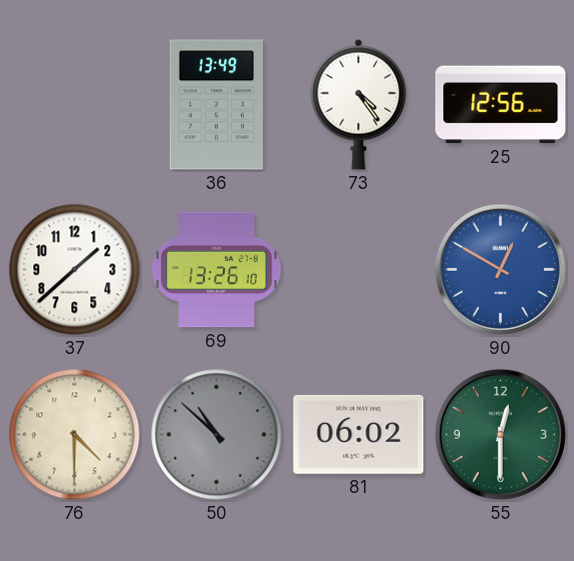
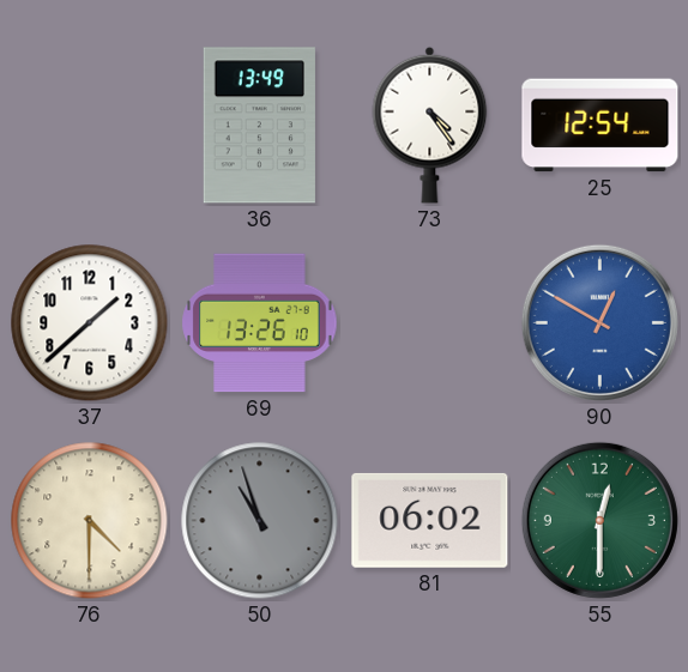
25: 12:56 -> 12:54
50: 10:52 -> 10:57
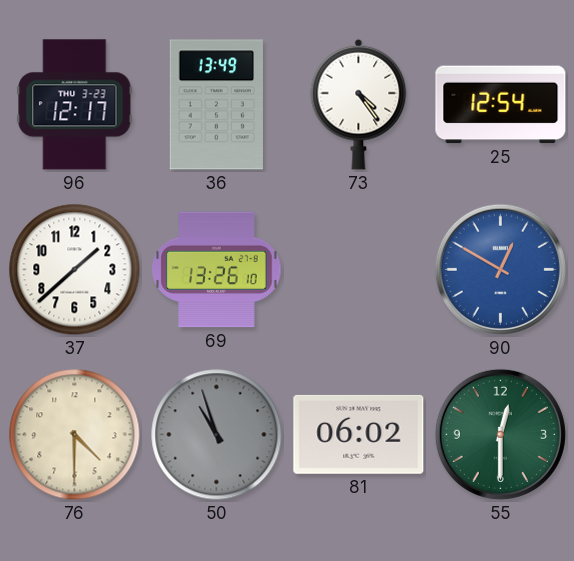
96: none -> 12:17
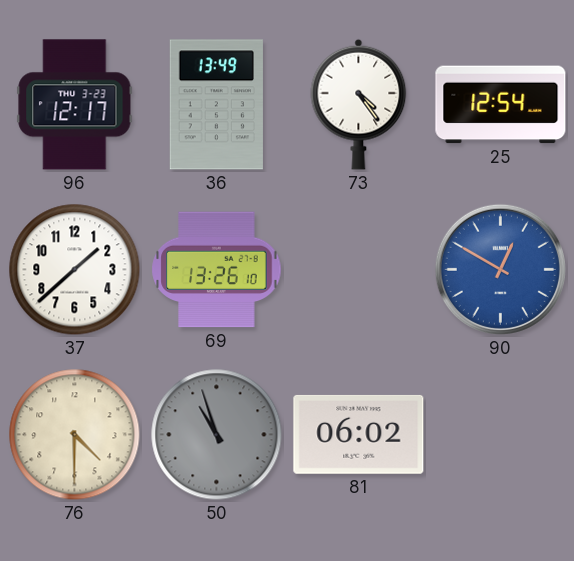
55: 12:30 -> none
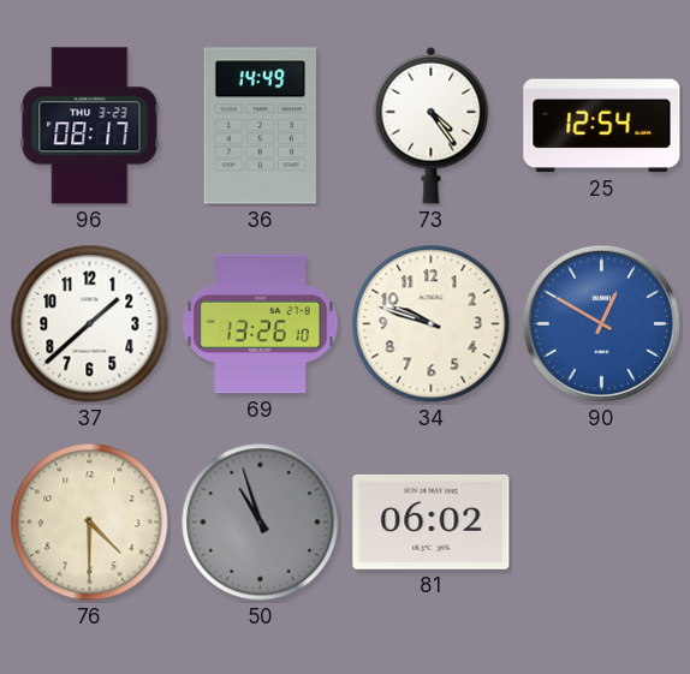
96: 12:17 -> 08:17
36: 13:49 -> 14:49
34: none -> 9:48
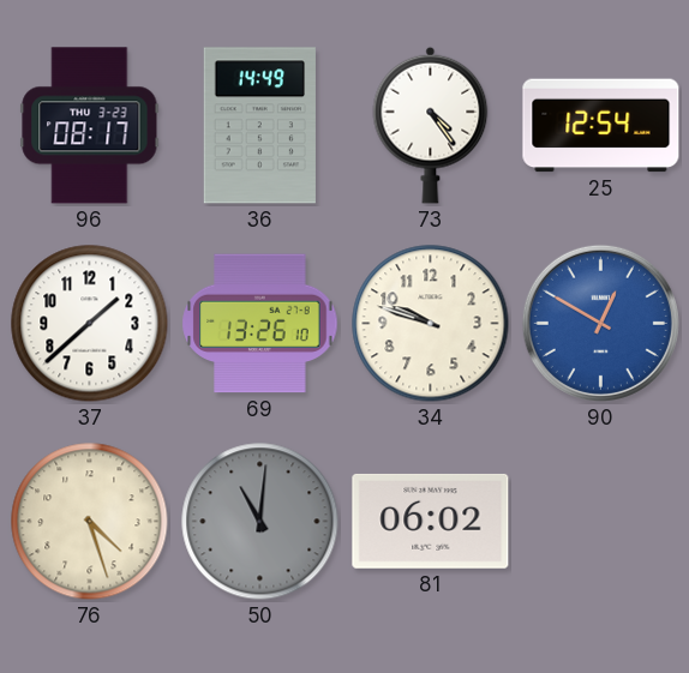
76: 4:30 -> 4:27
50: 10:57 -> 11:01
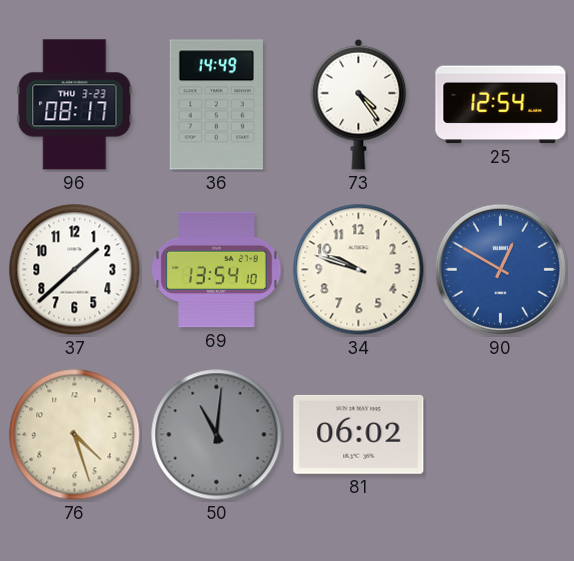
69: 13:26 -> 13:54
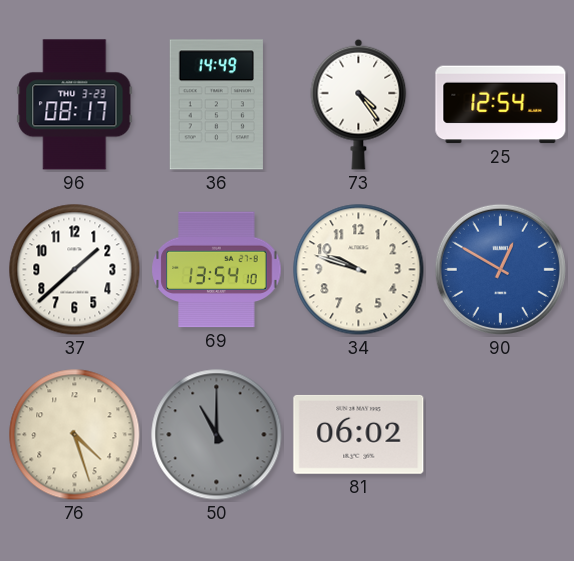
50: 11:01 -> 11:00
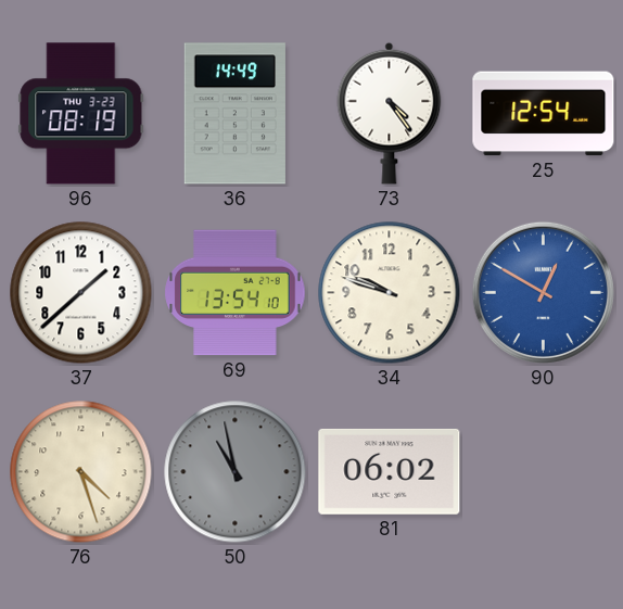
96: 08:17 -> 08:19
50: 11:00 -> 10:58
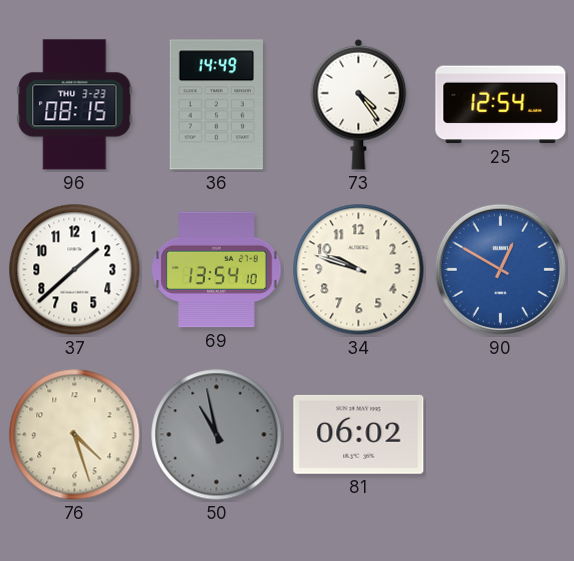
96: 08:19 -> 08:15
